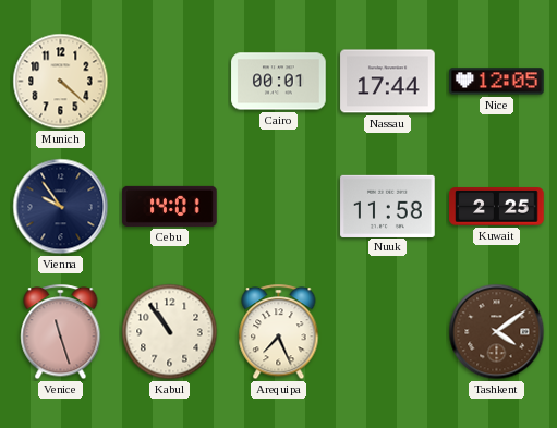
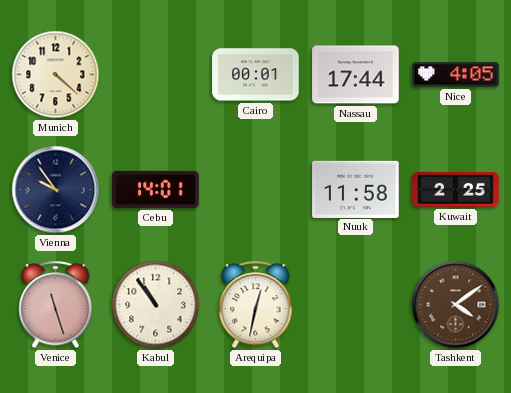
Nice: 12:05 -> 4:05
Arequipa: 7:26 -> 12:32
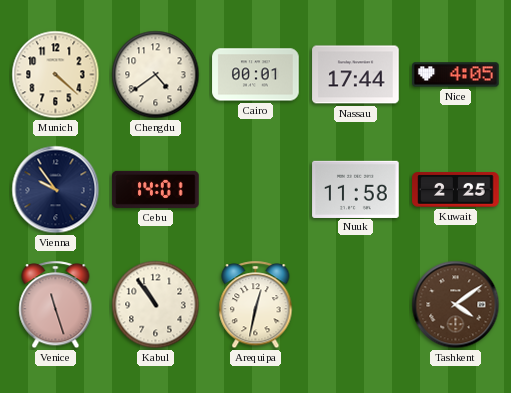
Chengdu: none -> 4:39
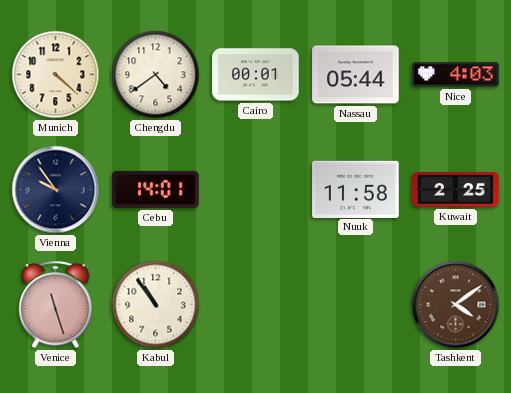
Nassau: 17:44 -> 05:44
Nice: 4:05 -> 4:03
Arequipa: 12:32 -> none
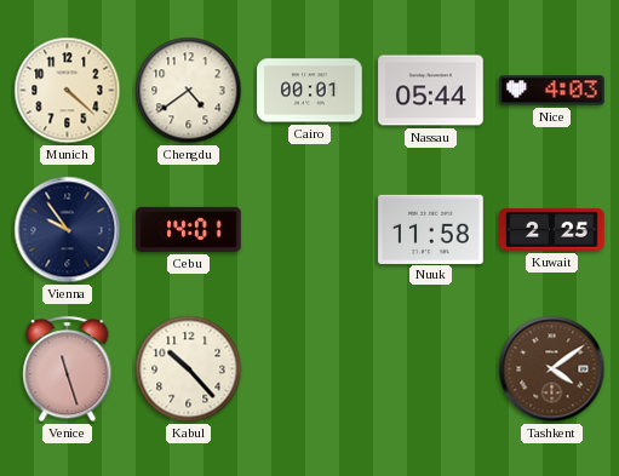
Kabul: 10:54 -> 10:23
